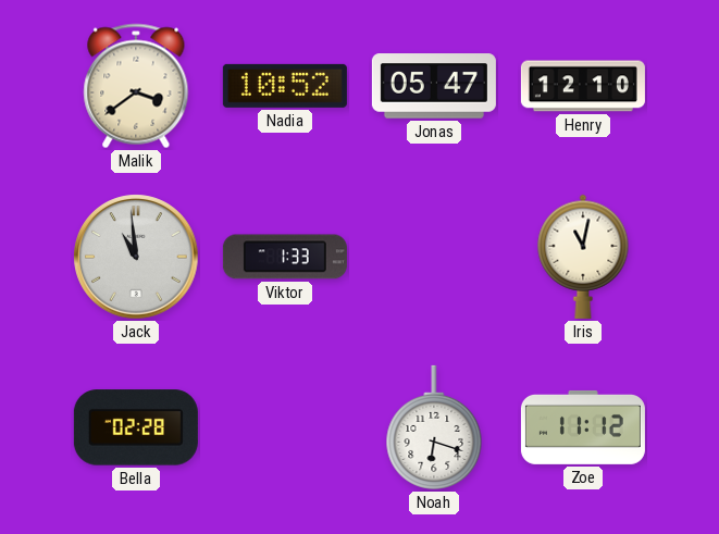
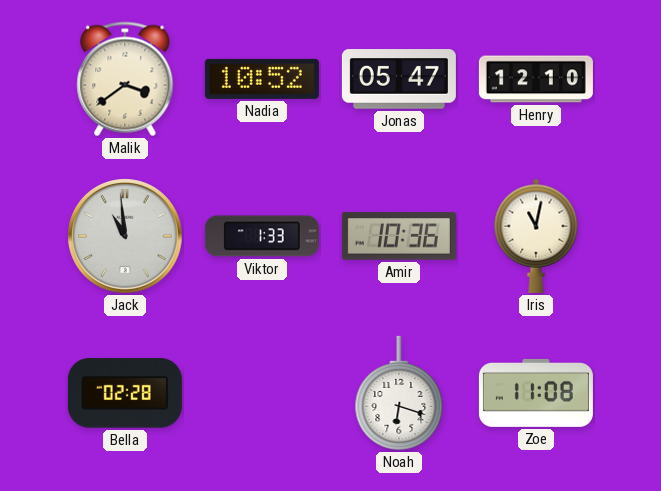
Amir: none -> 10:36
Zoe: 11:12 -> 11:08
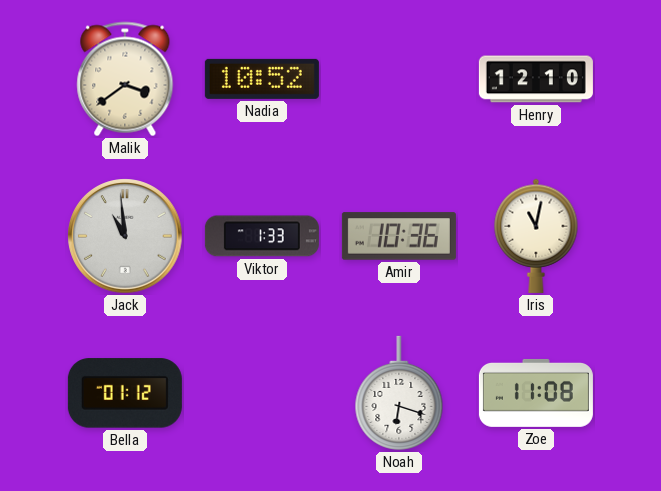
Jonas: 05:47 -> none
Bella: 02:28 -> 01:12
